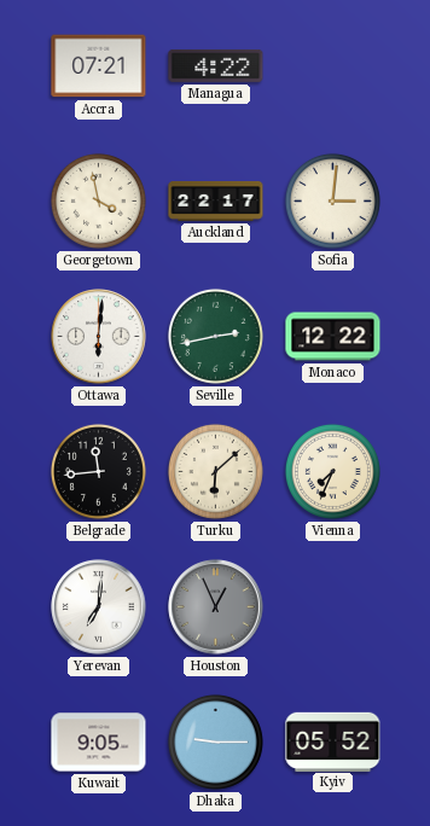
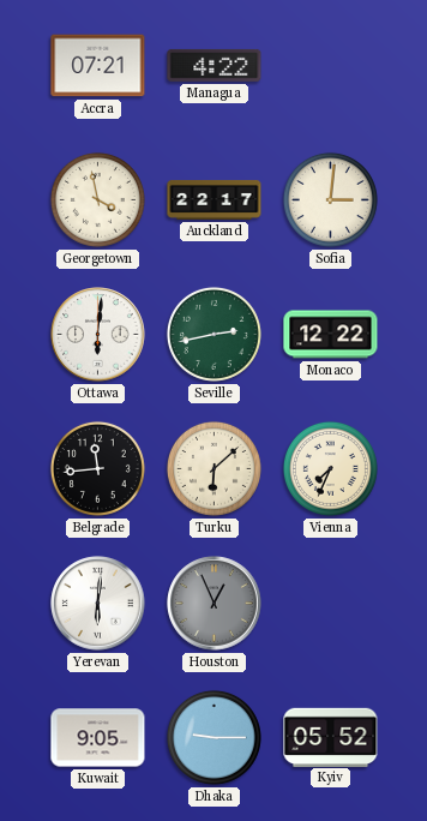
Yerevan: 7:01 -> 6:01
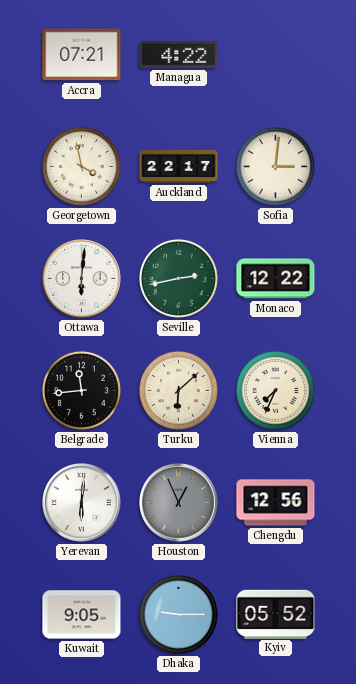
Chengdu: none -> 12:56
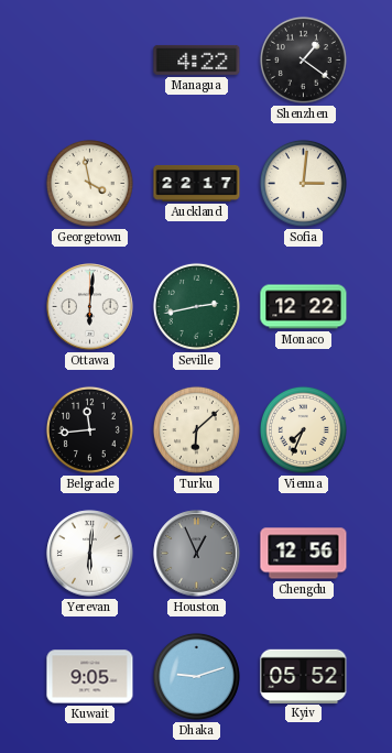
Accra: 07:21 -> none
Shenzhen: none -> 1:21
Dhaka: 9:15 -> 9:12
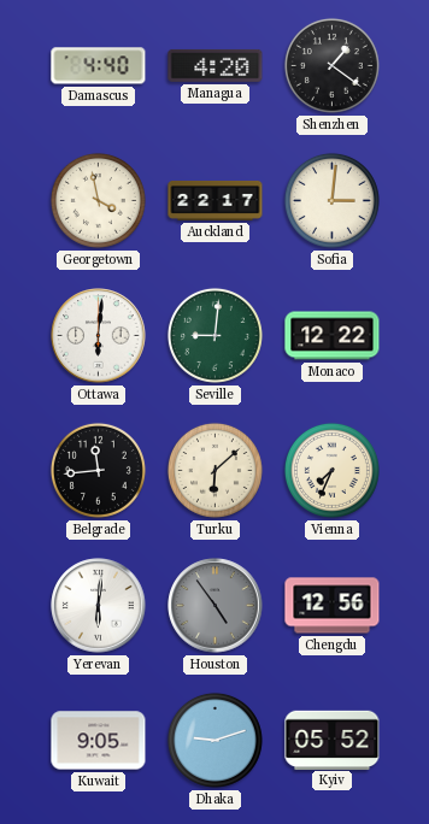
Damascus: none -> 4:40
Managua: 4:22 -> 4:20
Seville: 2:43 -> 9:01
Houston: 12:56 -> 4:54
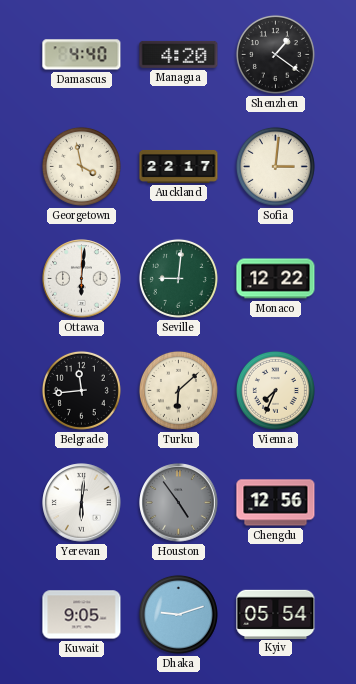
Kyiv: 05:52 -> 05:54
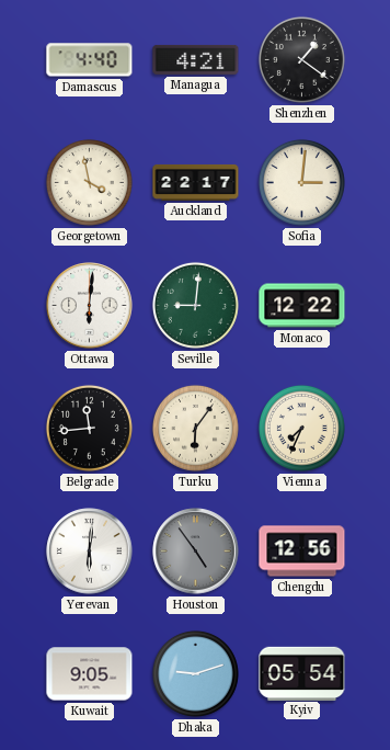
Managua: 4:20 -> 4:21
Turku: 6:08 -> 6:06
